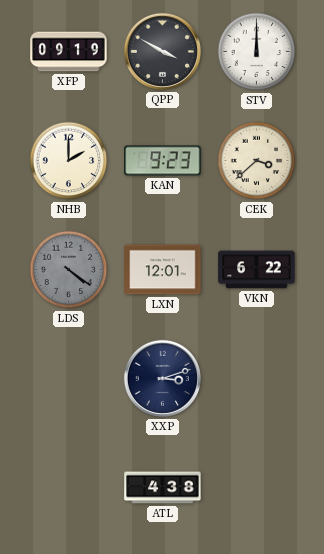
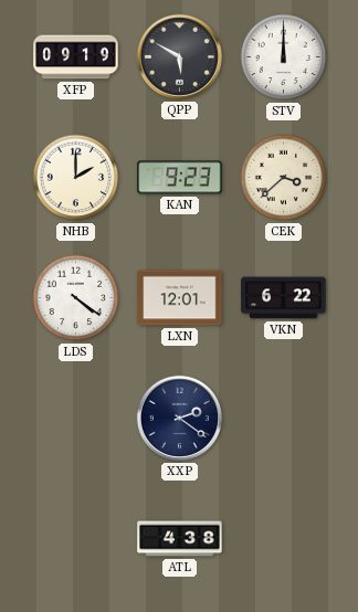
QPP: 3:50 -> 5:50
LDS dial: grey -> white
XXP: 3:12 -> 2:21
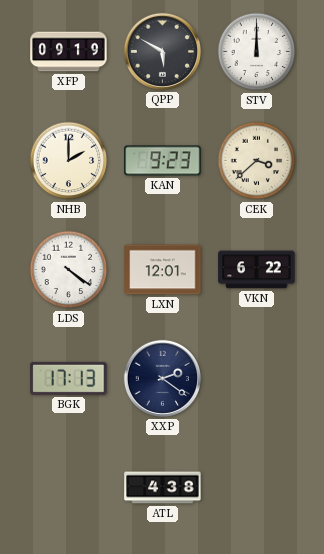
BGK: none -> 17:13
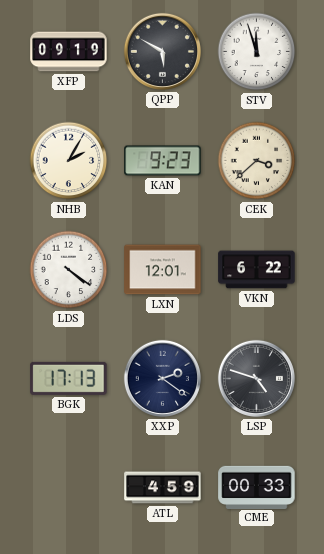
STV: 12:00 -> 11:57
NHB: 2:00 -> 2:05
LSP: none -> 4:48
ATL: 4:38 -> 4:59
CME: none -> 00:33
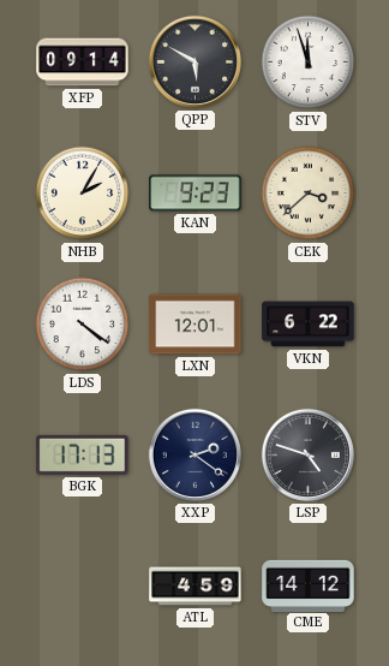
XFP: 09:19 -> 09:14
CME: 00:33 -> 14:12
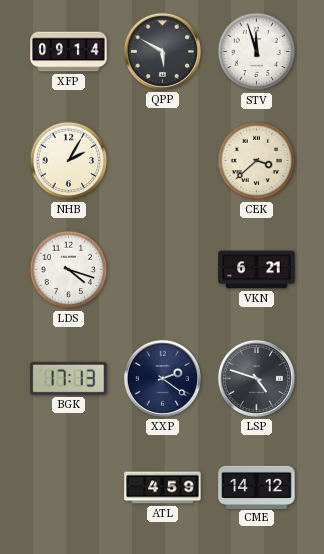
KAN: 9:23 -> none
LDS: 4:21 -> 4:18
LXN: 12:01 -> none
VKN: 6:22 -> 6:21
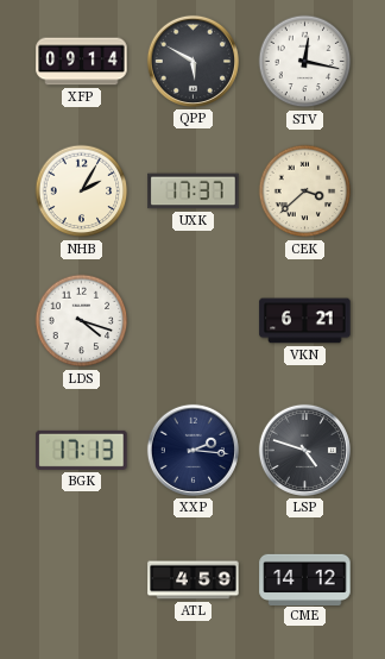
STV: 11:57 -> 12:17
UXK: none -> 17:37
XXP: 2:21 -> 2:16
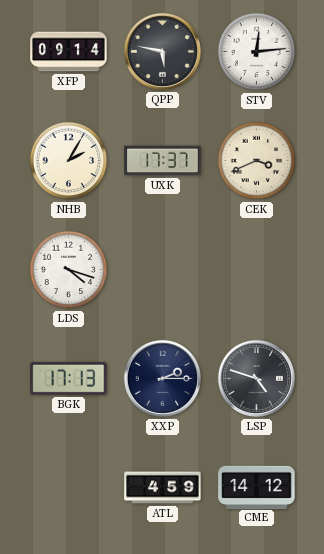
QPP: 5:50 -> 5:47
STV: 12:17 -> 12:14
CEK: 3:38 -> 3:41
VKN: 6:21 -> none
XXP: 2:16 -> 2:15
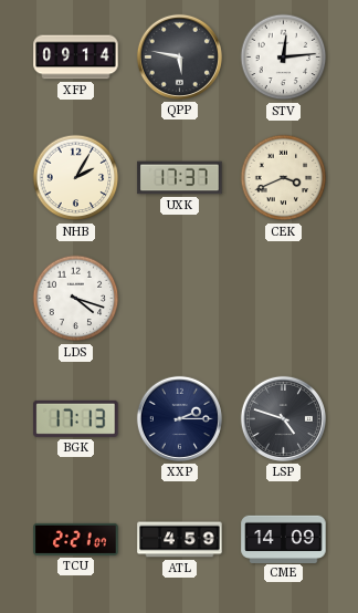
TCU: none -> 2:21
CME: 14:12 -> 14:09
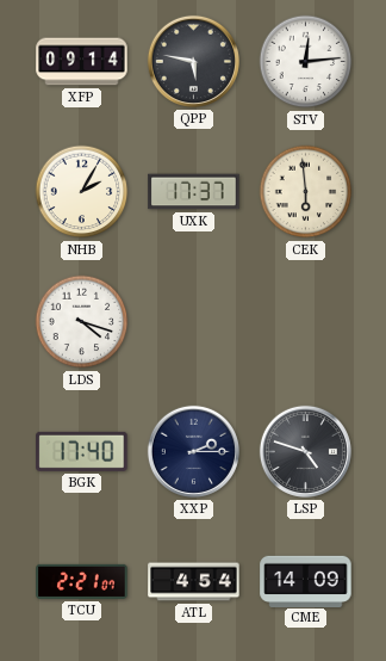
CEK: 3:41 -> 5:59
BGK: 17:13 -> 17:40
ATL: 4:59 -> 4:54
